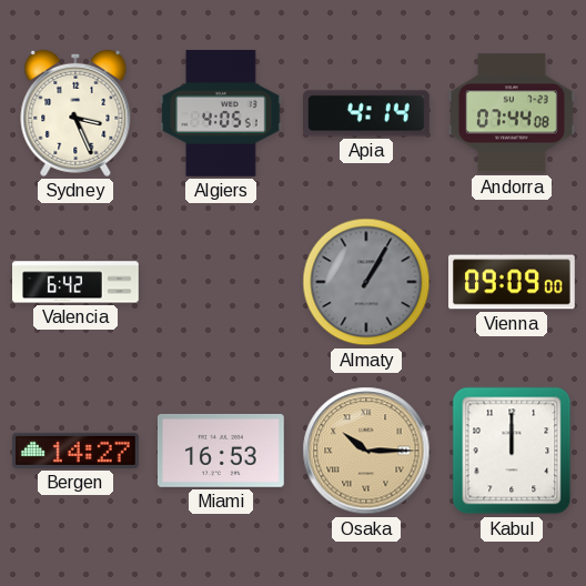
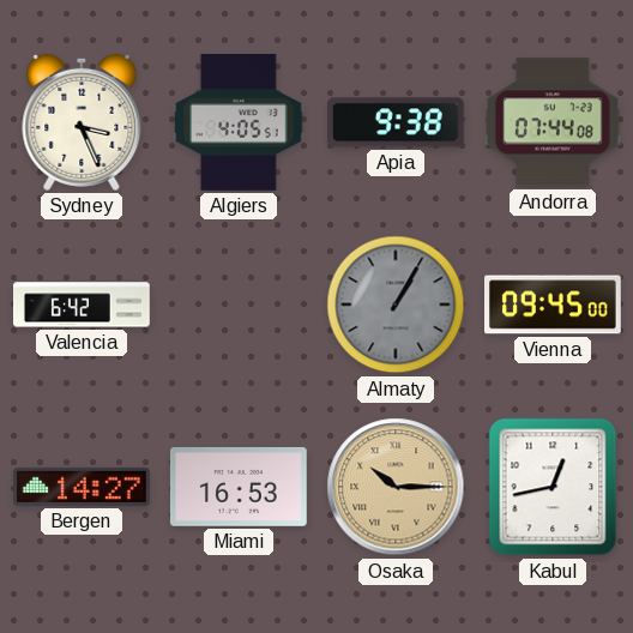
Apia: 4:14 -> 9:38
Vienna: 09:09 -> 09:45
Kabul: 12:00 -> 12:43
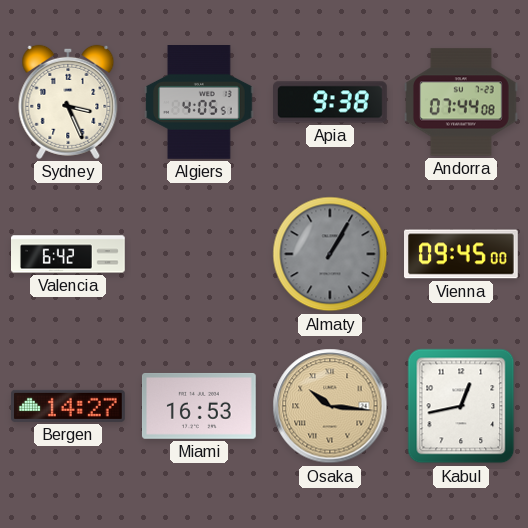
Osaka: 10:15 -> 10:16
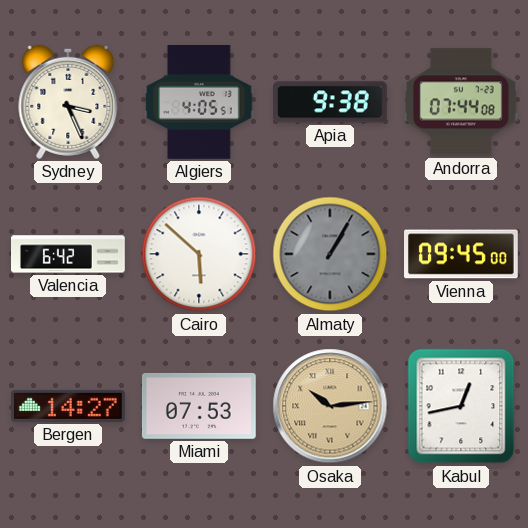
Cairo: none -> 5:52
Miami: 16:53 -> 07:53
Osaka: 10:16 -> 10:14
